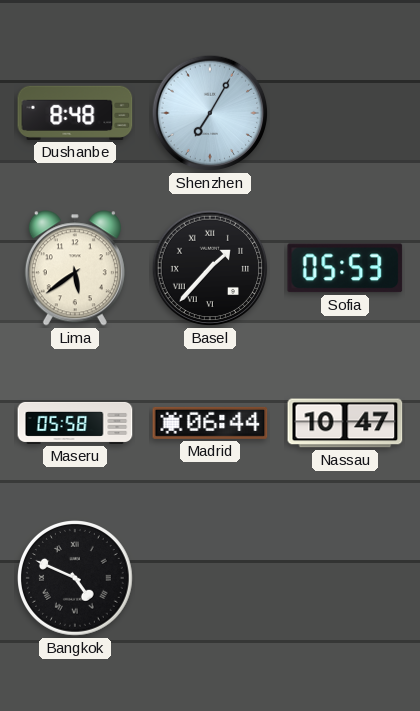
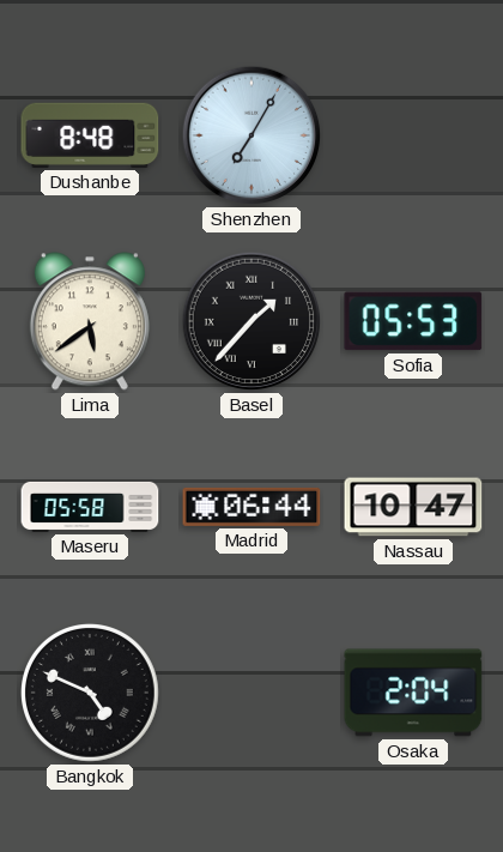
Osaka: none -> 2:04
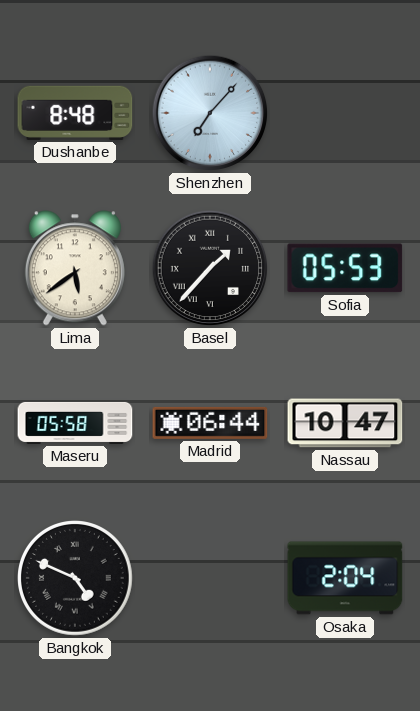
Shenzhen: 7:05 -> 7:07
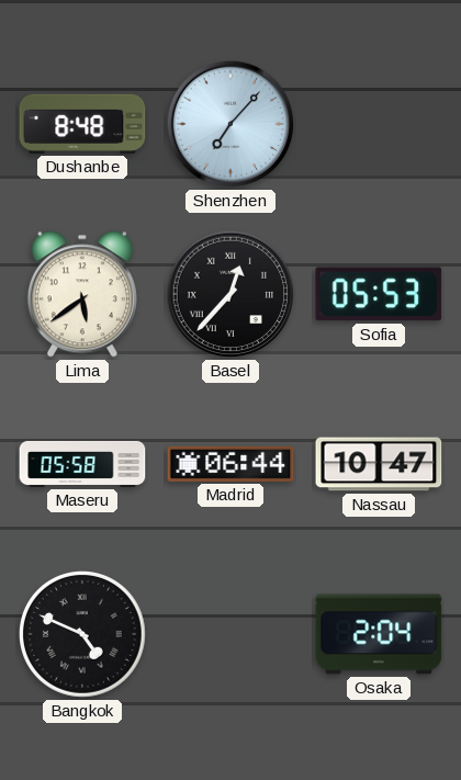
Basel: 1:37 -> 12:37
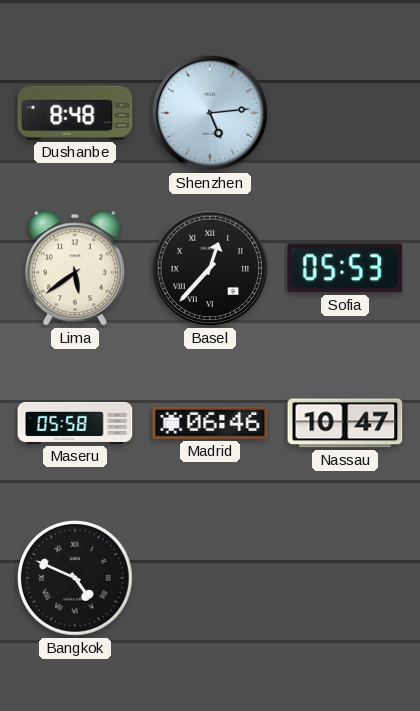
Shenzhen: 7:07 -> 5:14
Madrid: 06:44 -> 06:46
Osaka: 2:04 -> none
